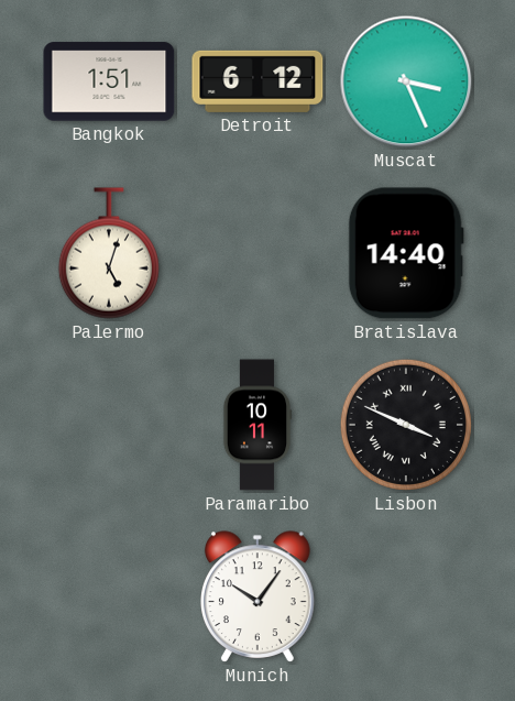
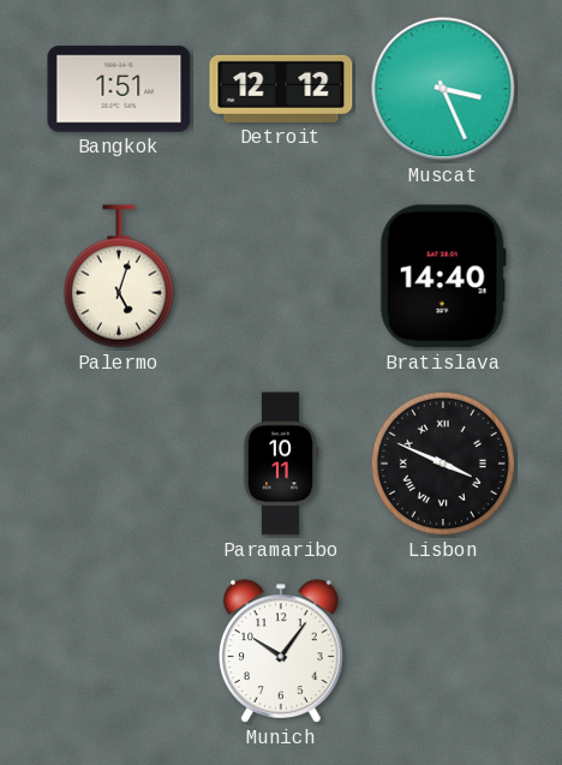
Detroit: 6:12 -> 12:12
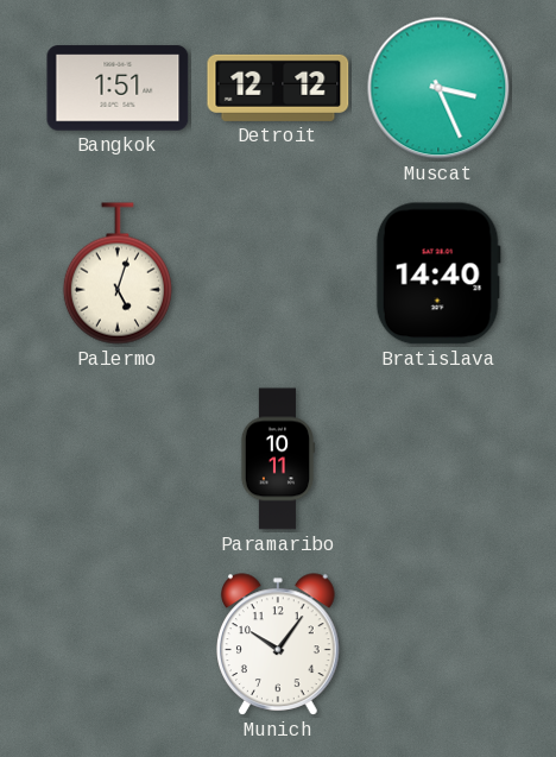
Lisbon: 3:49 -> none
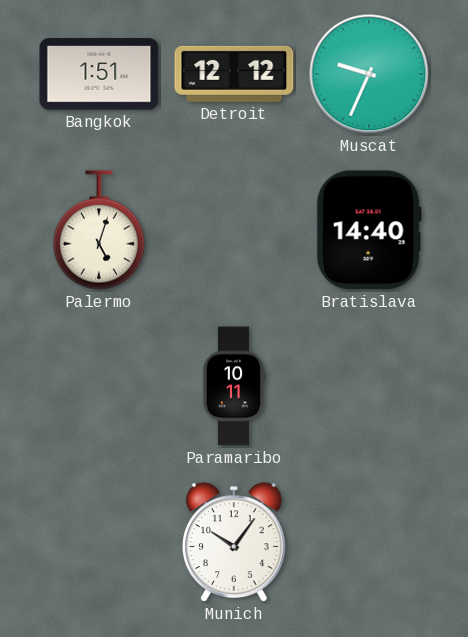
Muscat: 3:26 -> 9:34
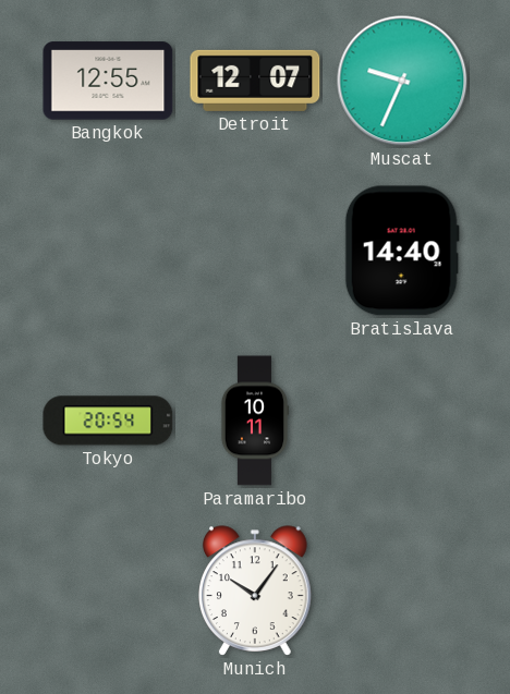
Bangkok: 1:51 -> 12:55
Detroit: 12:12 -> 12:07
Palermo: 5:03 -> none
Tokyo: none -> 20:54
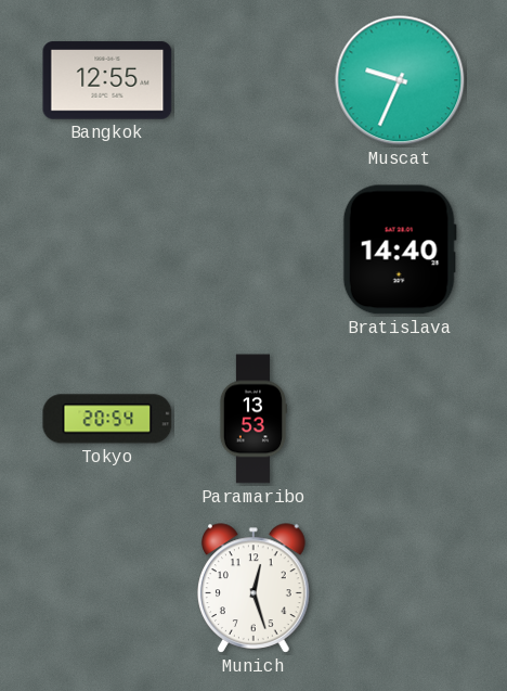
Detroit: 12:07 -> none
Paramaribo: 10:11 -> 13:53
Munich: 10:06 -> 12:27
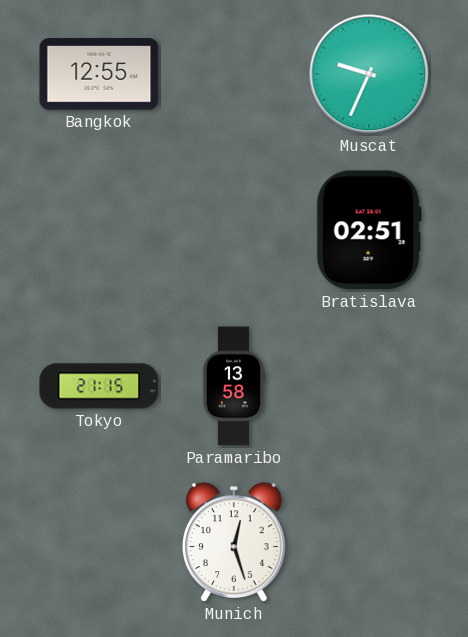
Bratislava: 14:40 -> 02:51
Tokyo: 20:54 -> 21:15
Paramaribo: 13:53 -> 13:58
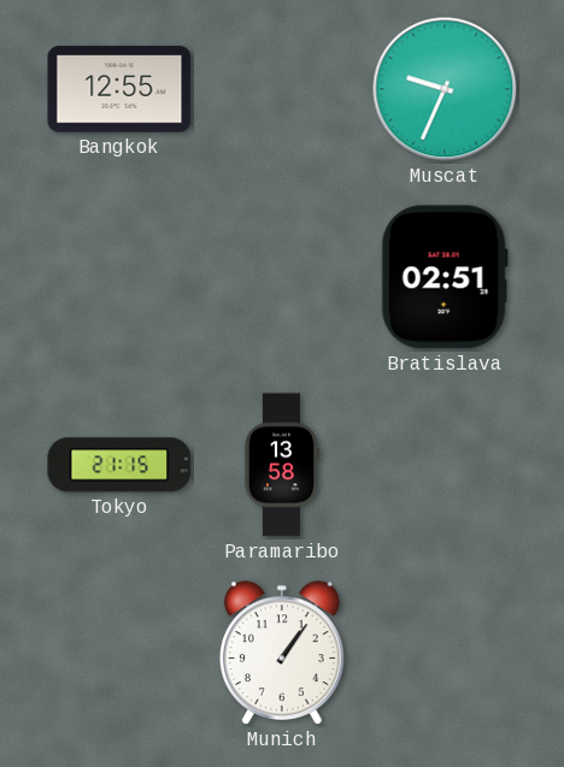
Munich: 12:27 -> 1:06
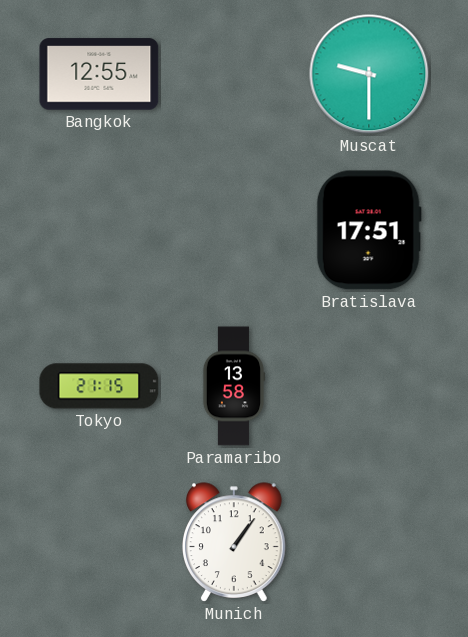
Muscat: 9:34 -> 9:30
Bratislava: 02:51 -> 17:51
